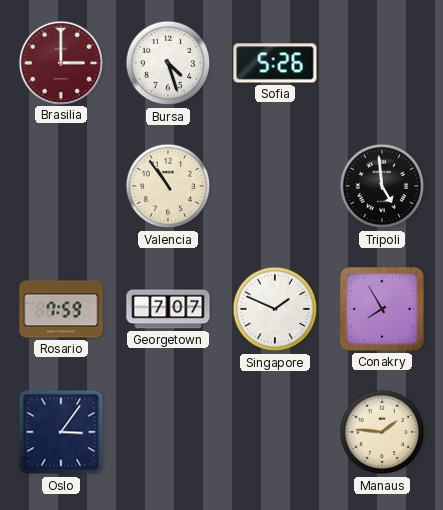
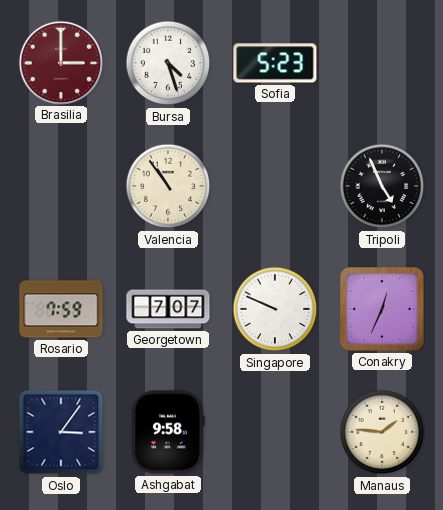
Sofia: 5:26 -> 5:23
Tripoli: 4:59 -> 4:56
Singapore: 1:49 -> 9:49
Conakry: 7:55 -> 12:34
Ashgabat: none -> 9:58
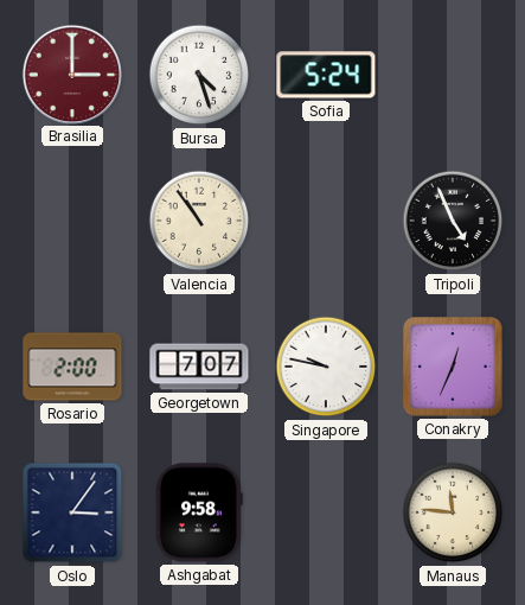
Sofia: 5:23 -> 5:24
Rosario: 7:59 -> 2:00
Singapore: 9:49 -> 9:47
Manaus: 1:46 -> 11:46
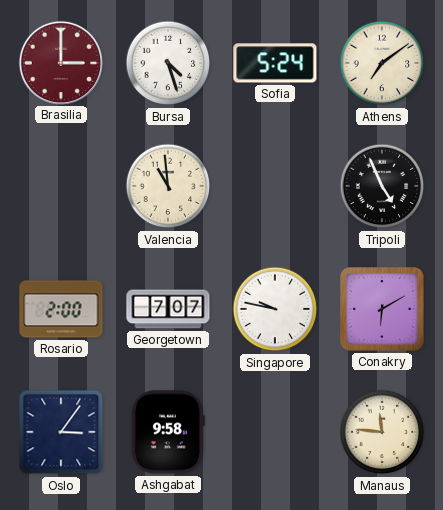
Athens: none -> 7:09
Valencia: 10:54 -> 10:59
Conakry: 12:34 -> 6:10
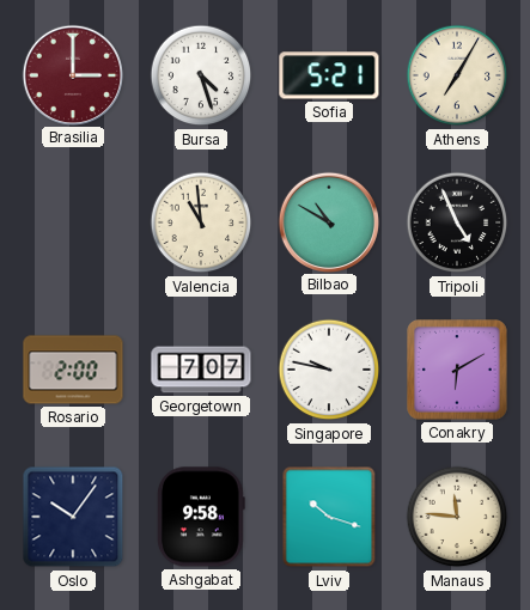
Sofia: 5:24 -> 5:21
Athens: 7:09 -> 7:05
Bilbao: none -> 10:50
Oslo: 3:06 -> 10:06
Lviv: none -> 10:18
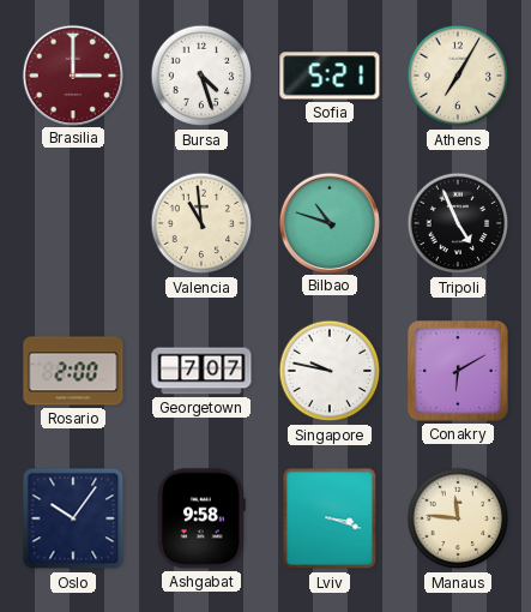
Bilbao: 10:50 -> 10:48
Lviv: 10:18 -> 3:18
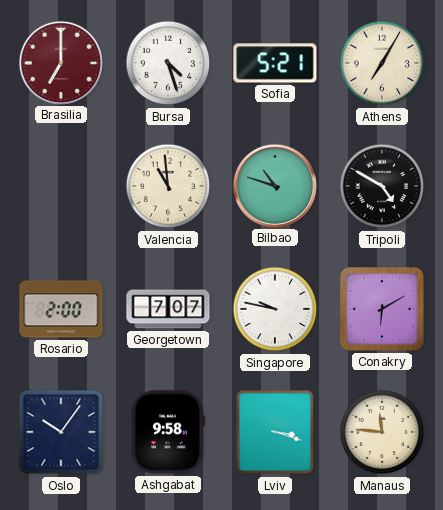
Brasilia: 3:00 -> 7:00
Tripoli: 4:56 -> 4:50
